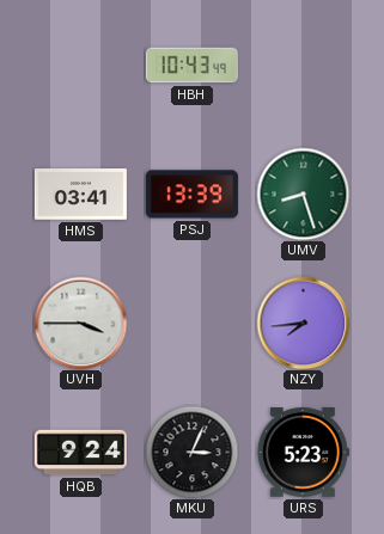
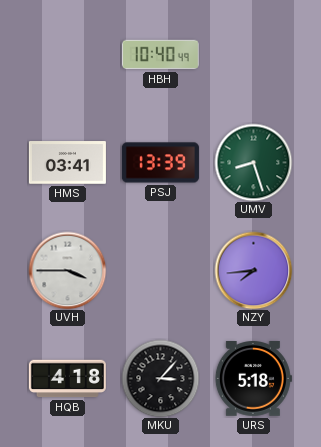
HBH: 10:43 -> 10:40
HQB: 9:24 -> 4:18
MKU: 3:04 -> 3:07
URS: 5:23 -> 5:18
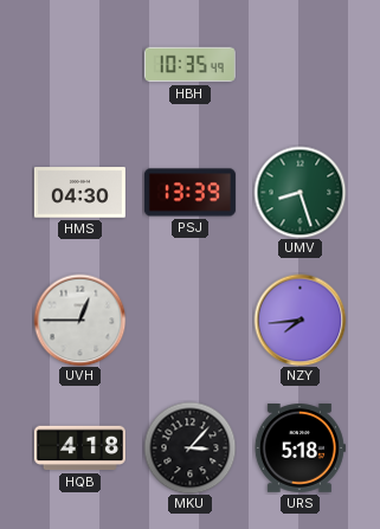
HBH: 10:40 -> 10:35
HMS: 03:41 -> 04:30
UVH: 3:45 -> 12:45
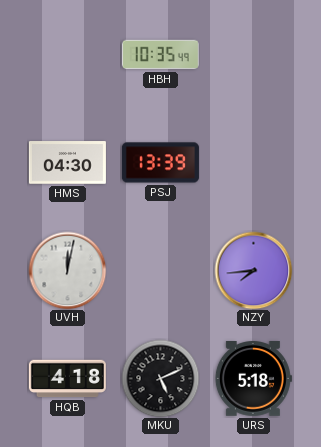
UMV: 8:27 -> none
UVH: 12:45 -> 12:02
MKU: 3:07 -> 5:11
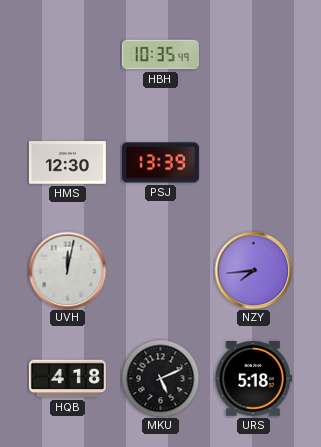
HMS: 04:30 -> 12:30
